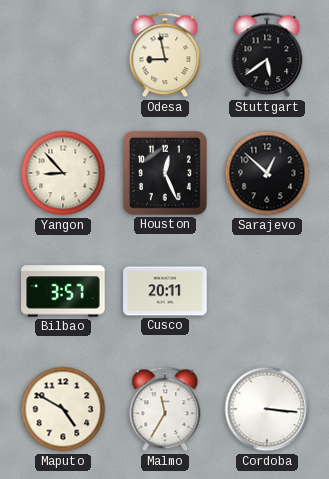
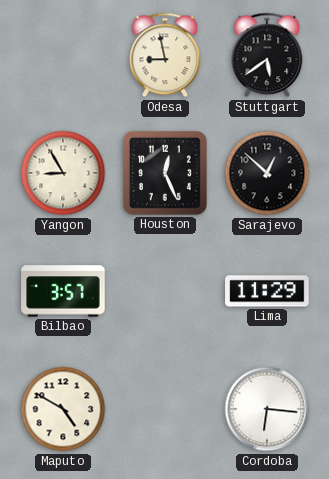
Yangon: 8:53 -> 8:55
Cusco: 20:11 -> none
Lima: none -> 11:29
Malmo: 11:35 -> none
Cordoba: 3:16 -> 6:16
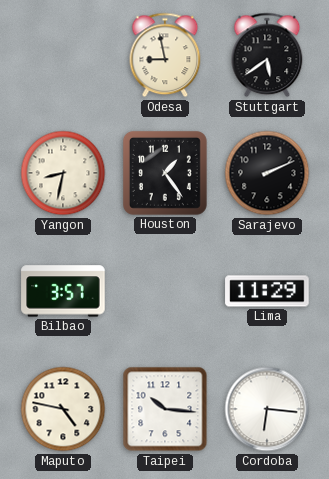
Yangon: 8:55 -> 8:32
Houston: 12:26 -> 1:24
Sarajevo: 12:52 -> 2:11
Maputo: 4:50 -> 4:47
Taipei: none -> 10:16
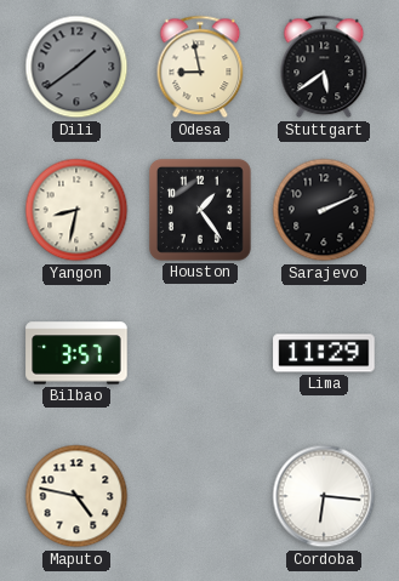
Dili: none -> 1:39
Taipei: 10:16 -> none
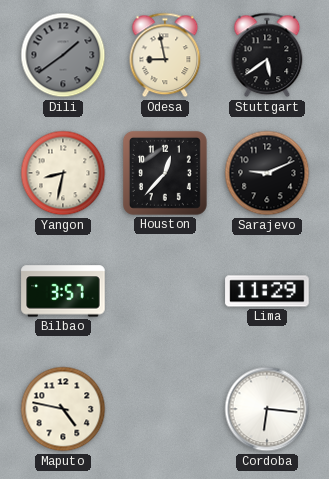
Houston: 1:24 -> 12:37
Sarajevo: 2:11 -> 9:11
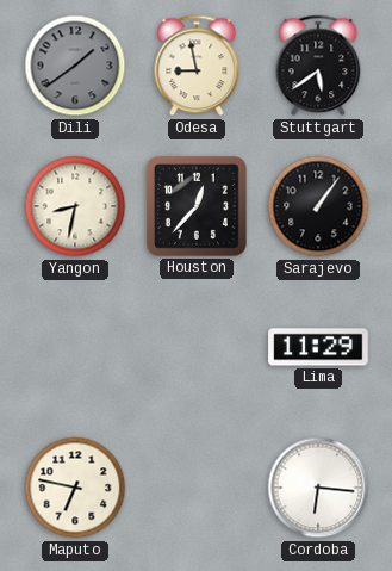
Sarajevo: 9:11 -> 1:06
Bilbao: 3:57 -> none
Maputo: 4:47 -> 6:47
